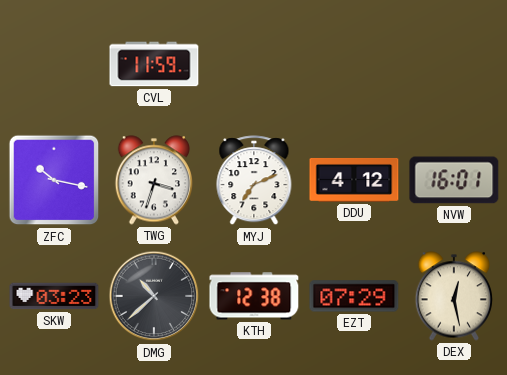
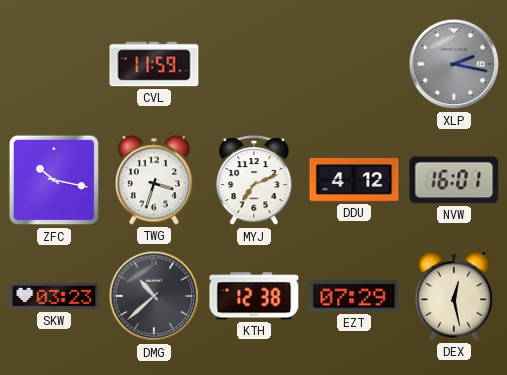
XLP: none -> 2:17
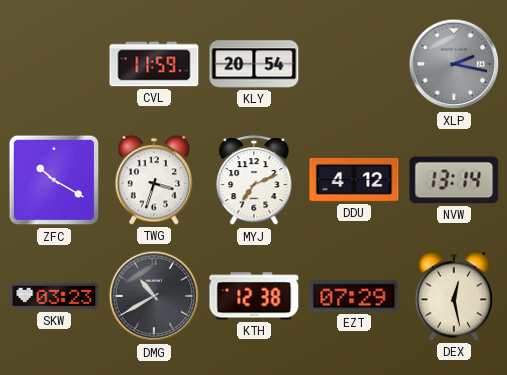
KLY: none -> 20:54
ZFC: 10:17 -> 10:20
NVW: 16:01 -> 13:14
DMG: 10:38 -> 10:40
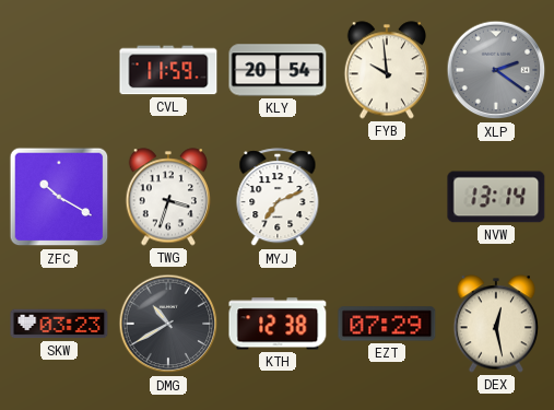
FYB: none -> 9:59
XLP: 2:17 -> 2:21
DDU: 4:12 -> none
